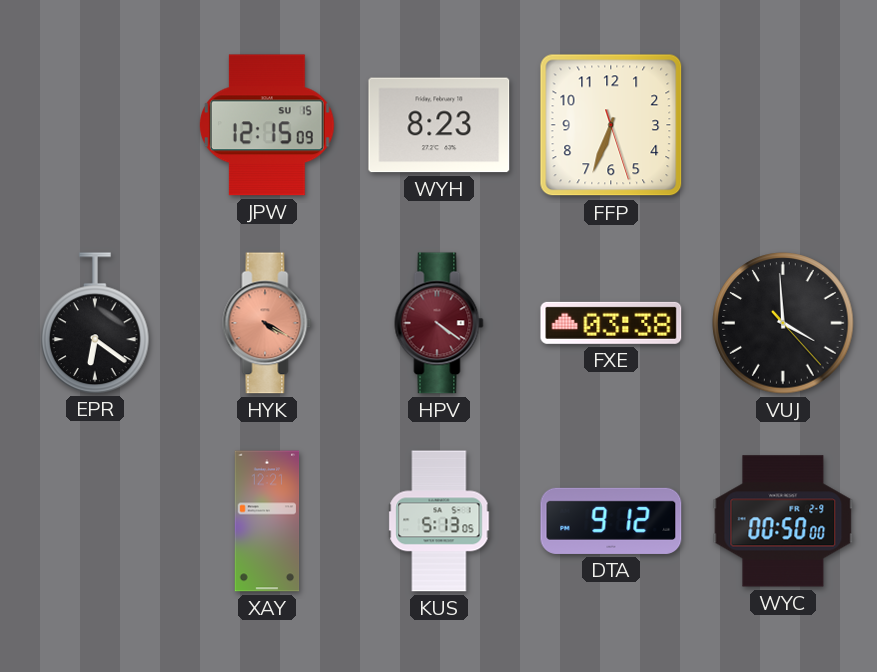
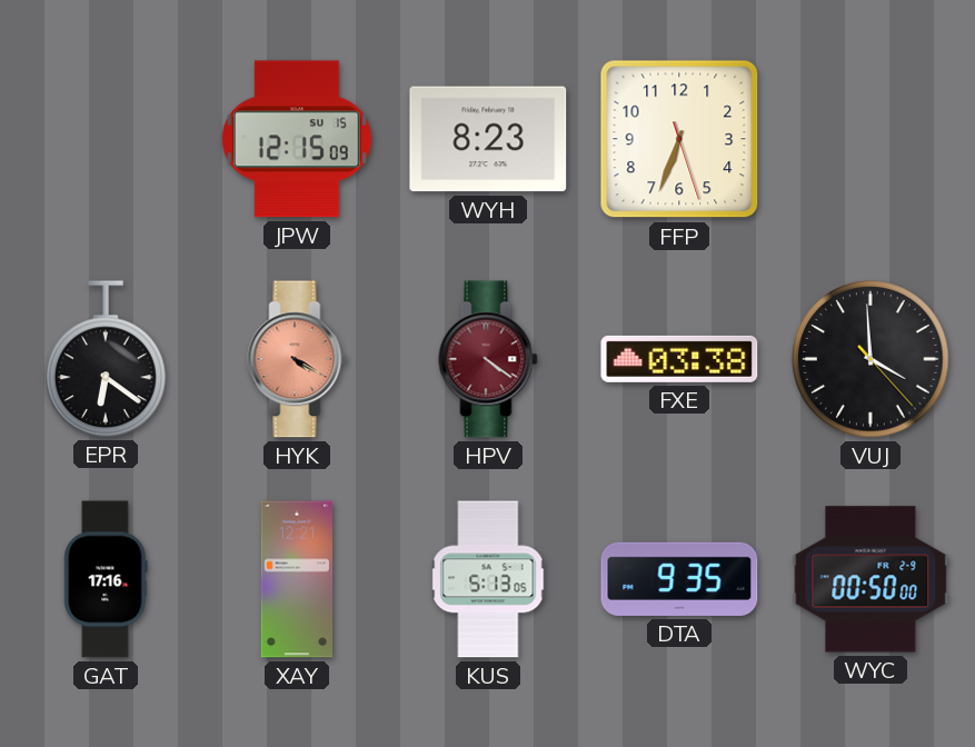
GAT: none -> 17:16
DTA: 9:12 -> 9:35
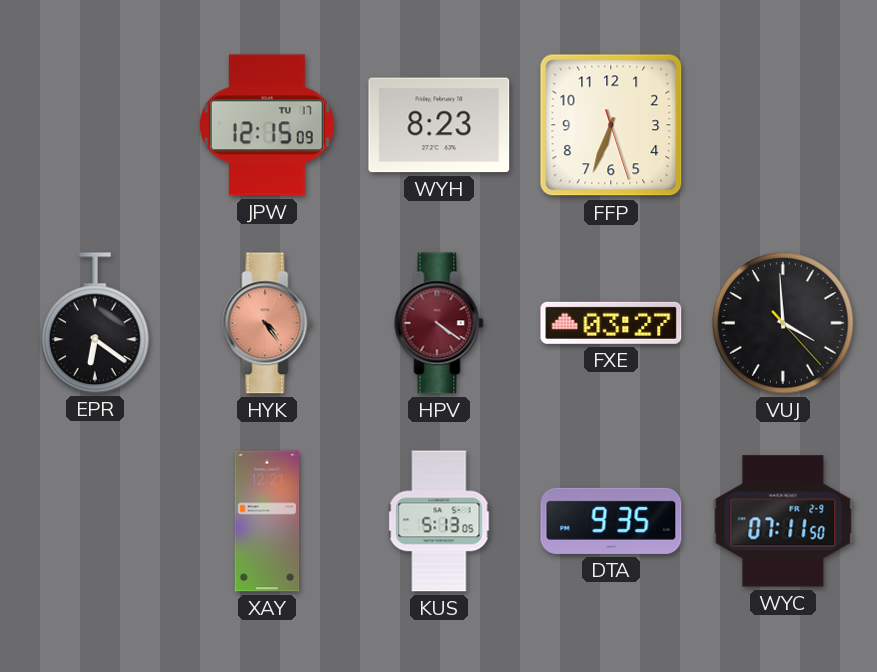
JPW date: SU 15 -> TU 17
HYK: 4:20 -> 4:24
FXE: 03:38 -> 03:27
GAT: 17:16 -> none
WYC: 00:50 -> 07:11
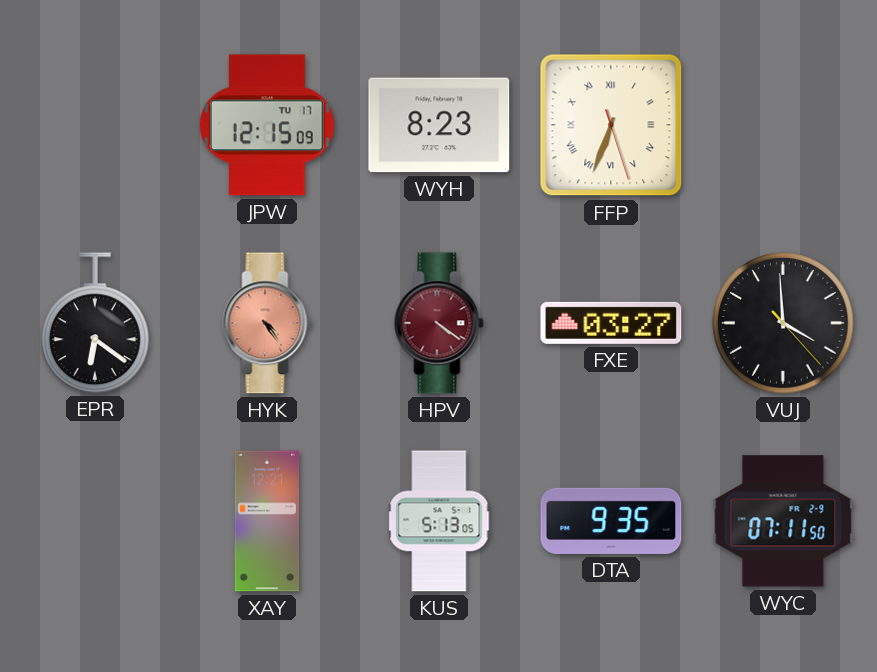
FFP numerals: Arabic -> Roman
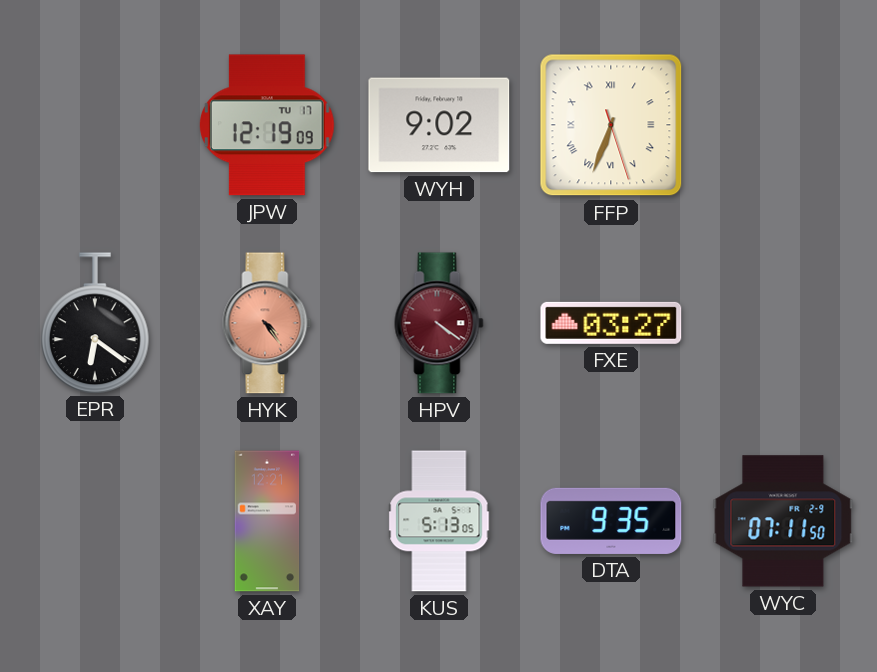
JPW: 12:15 -> 12:19
WYH: 8:23 -> 9:02
VUJ: 3:59 -> none
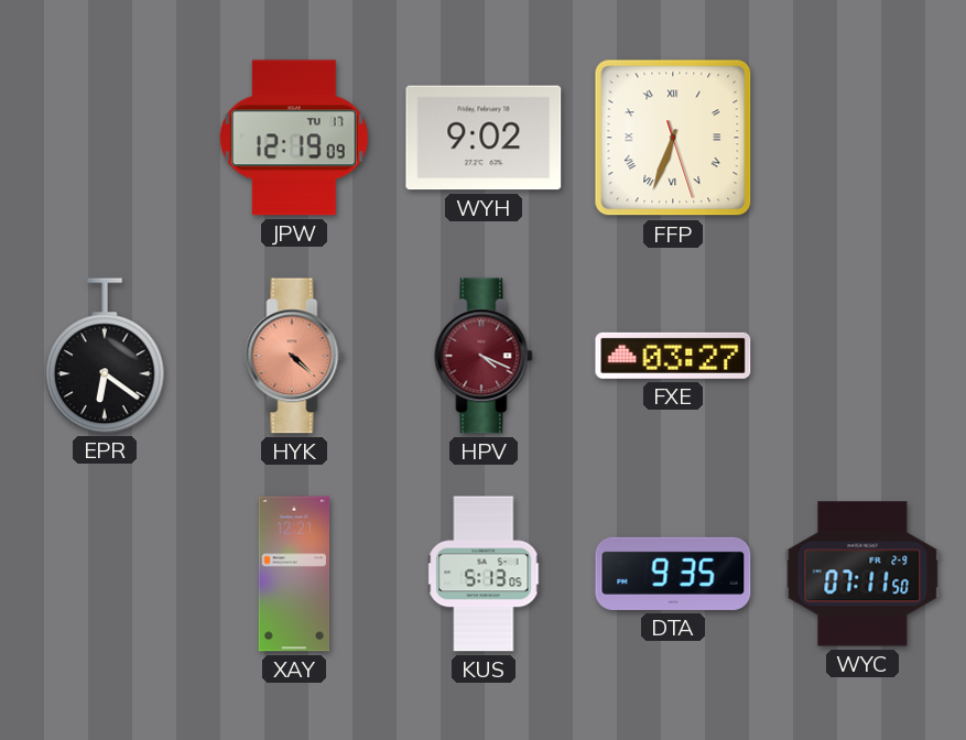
HYK: 4:24 -> 4:22
HPV: 4:21 -> 4:19
